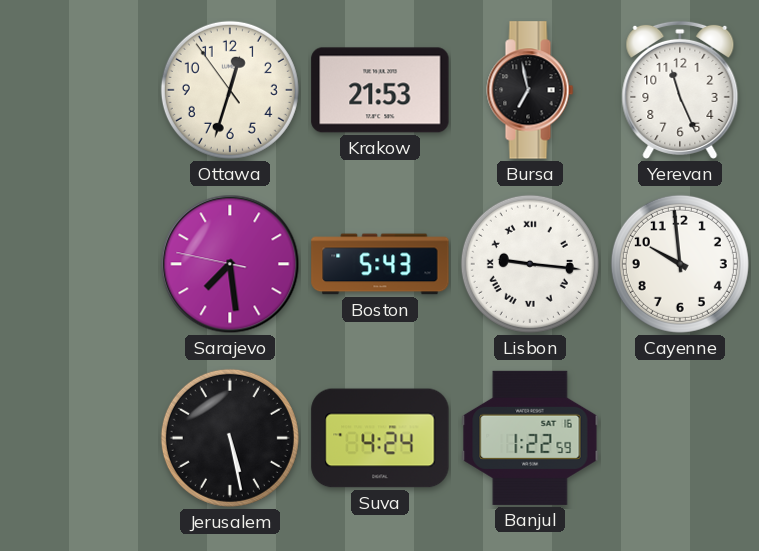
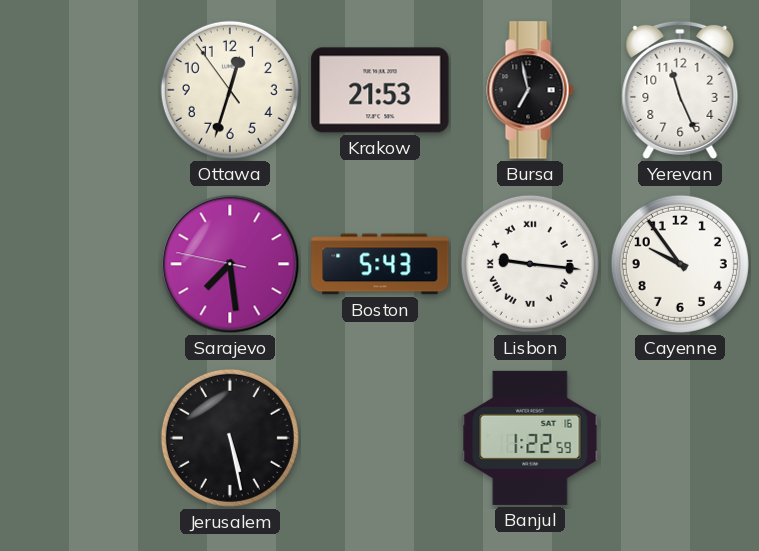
Cayenne: 9:59 -> 9:54
Suva: 4:24 -> none
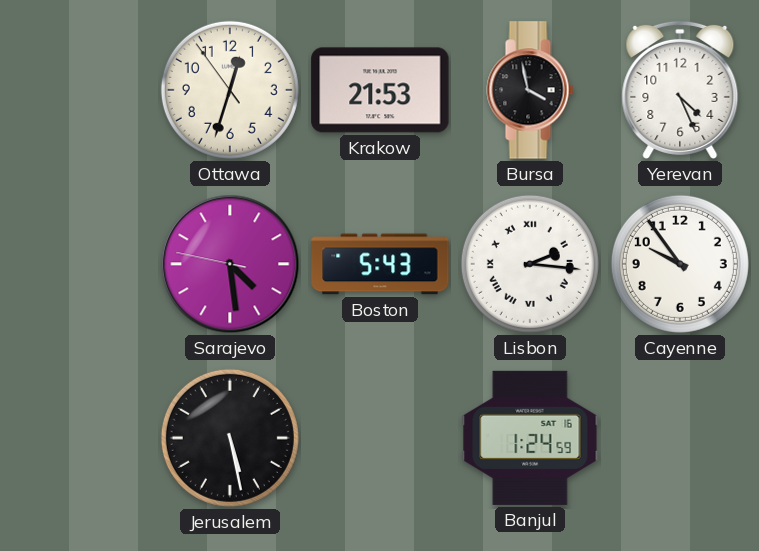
Bursa: 6:58 -> 3:58
Yerevan: 11:26 -> 4:26
Sarajevo: 7:28 -> 4:28
Lisbon: 9:16 -> 2:16
Banjul: 1:22 -> 1:24
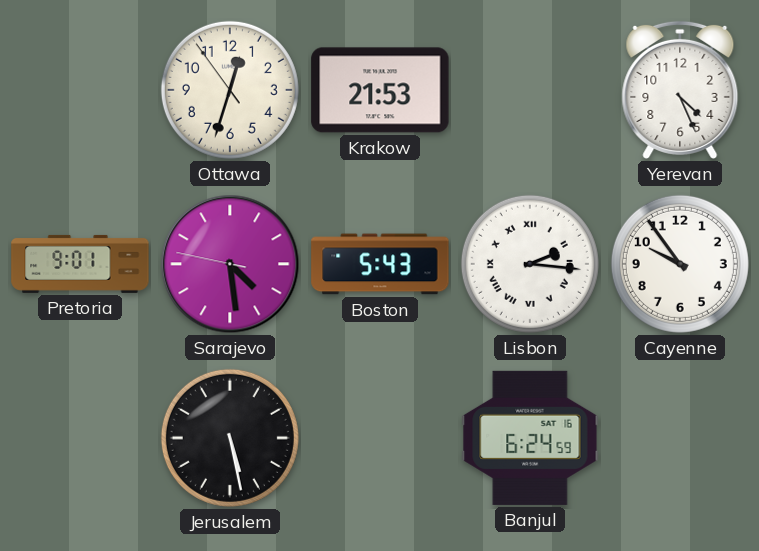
Bursa: 3:58 -> none
Pretoria: none -> 9:01
Banjul: 1:24 -> 6:24
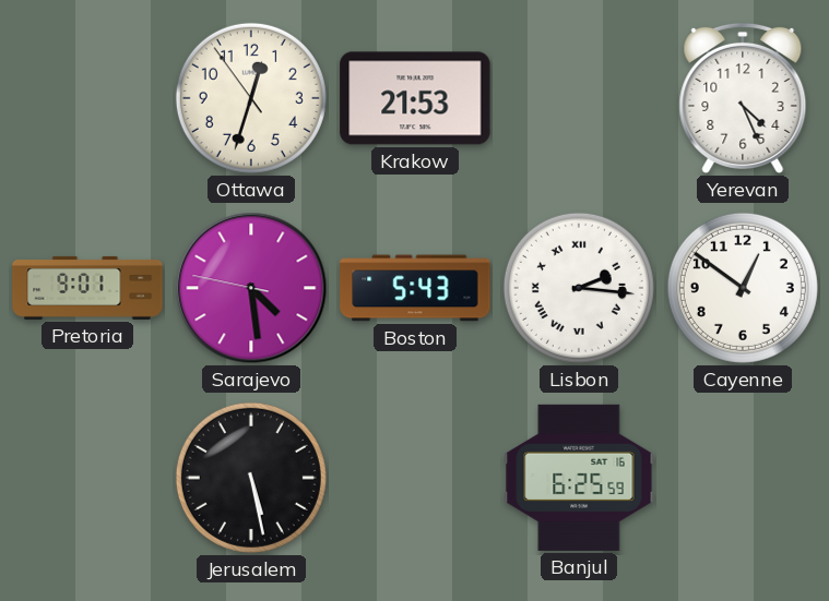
Cayenne: 9:54 -> 12:51
Banjul: 6:24 -> 6:25
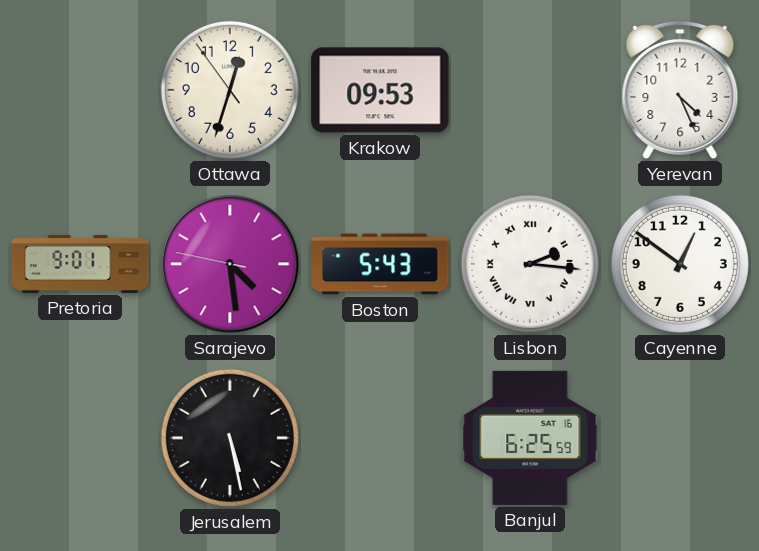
Krakow: 21:53 -> 09:53
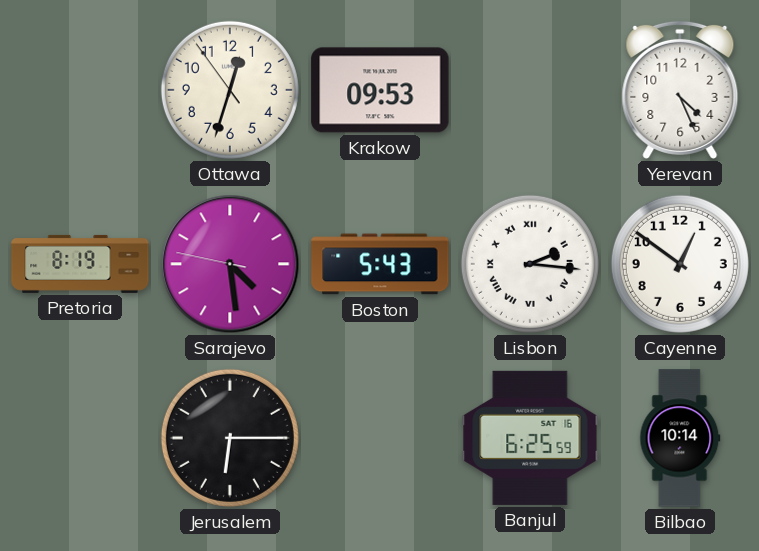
Pretoria: 9:01 -> 8:19
Jerusalem: 5:28 -> 6:15
Bilbao: none -> 10:14
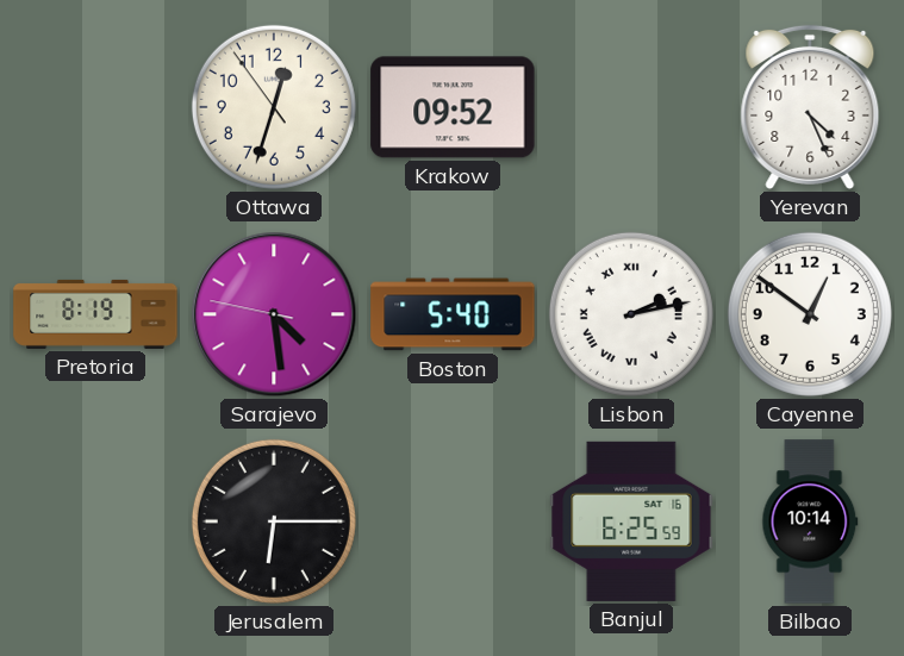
Krakow: 09:53 -> 09:52
Boston: 5:43 -> 5:40
Lisbon: 2:16 -> 2:13
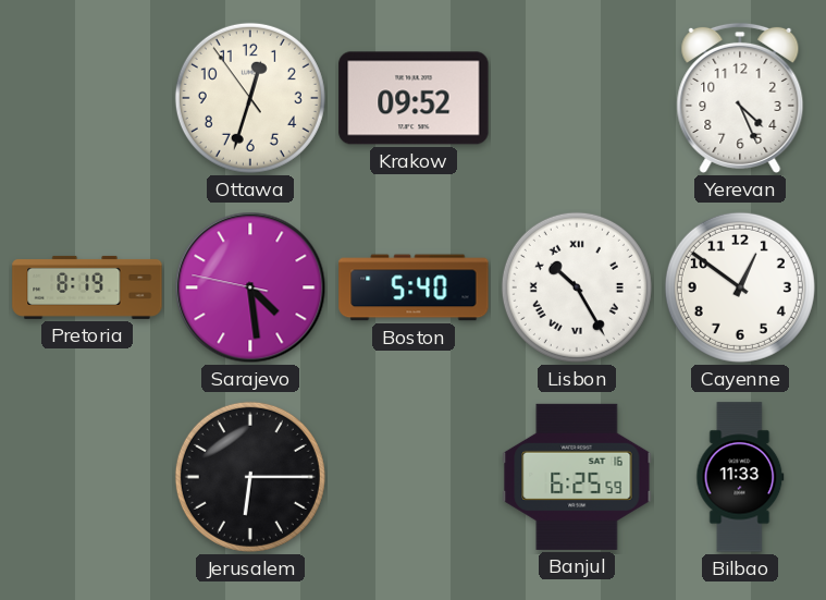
Lisbon: 2:13 -> 10:25
Bilbao: 10:14 -> 11:33
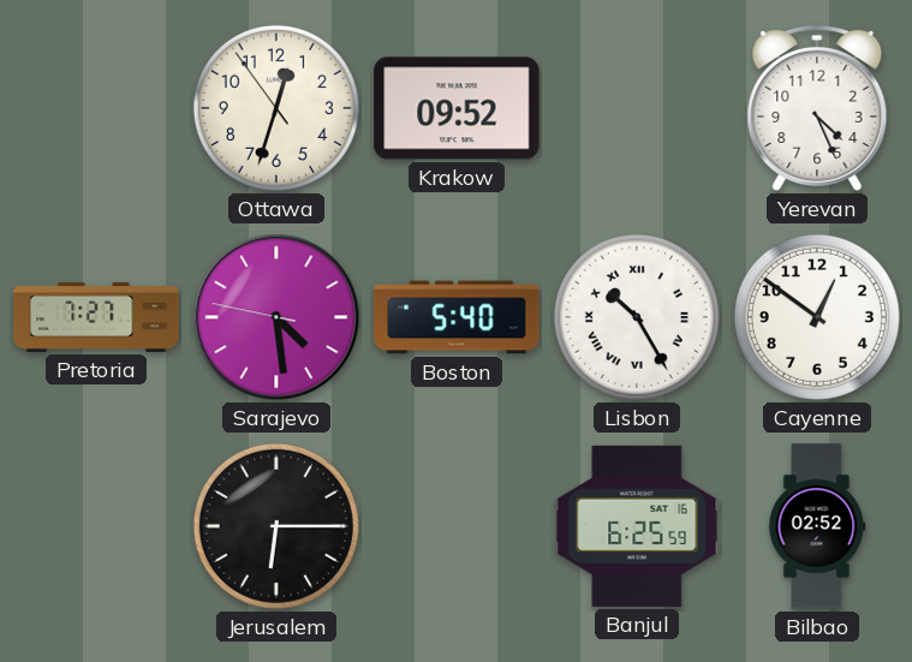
Pretoria: 8:19 -> 7:27
Bilbao: 11:33 -> 02:52
